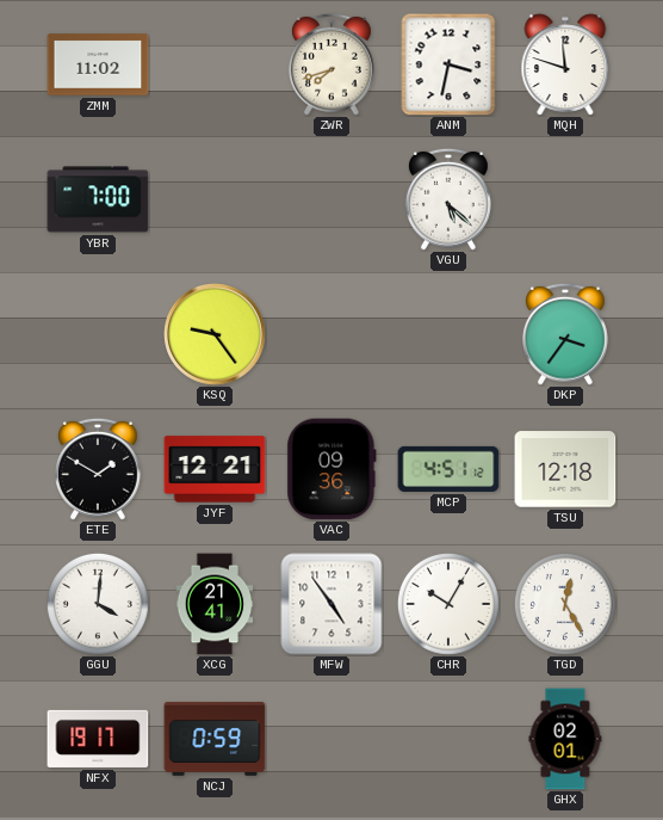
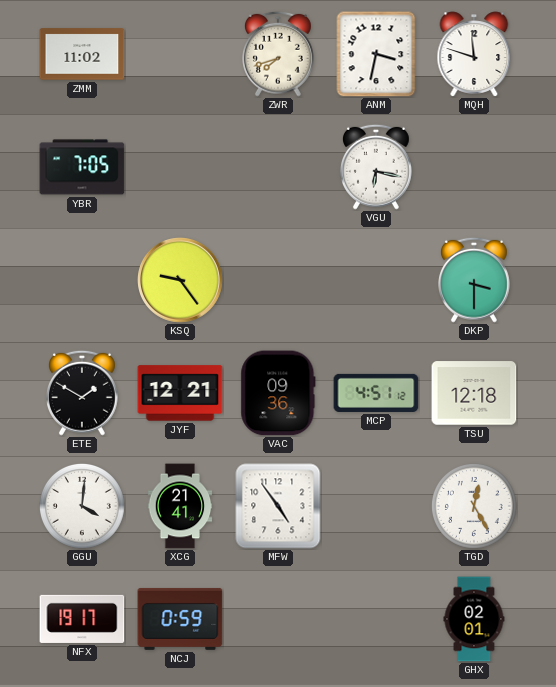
YBR: 7:00 -> 7:05
VGU: 5:22 -> 6:17
DKP: 3:36 -> 3:30
CHR: 10:05 -> none
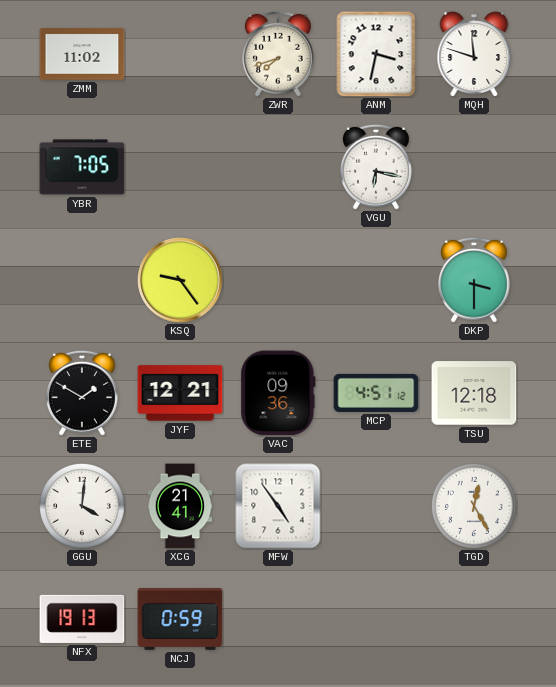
NFX: 19:17 -> 19:13
GHX: 02:01 -> none
